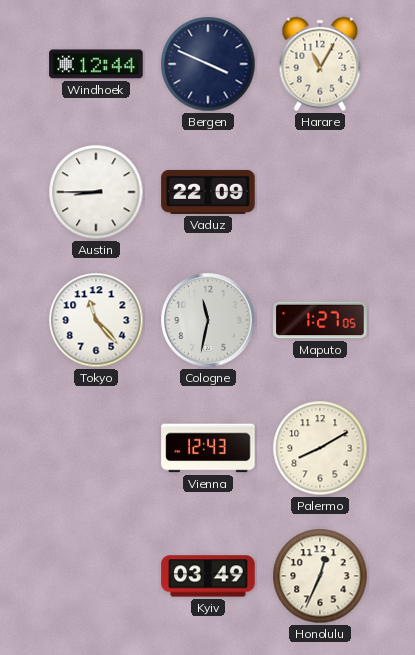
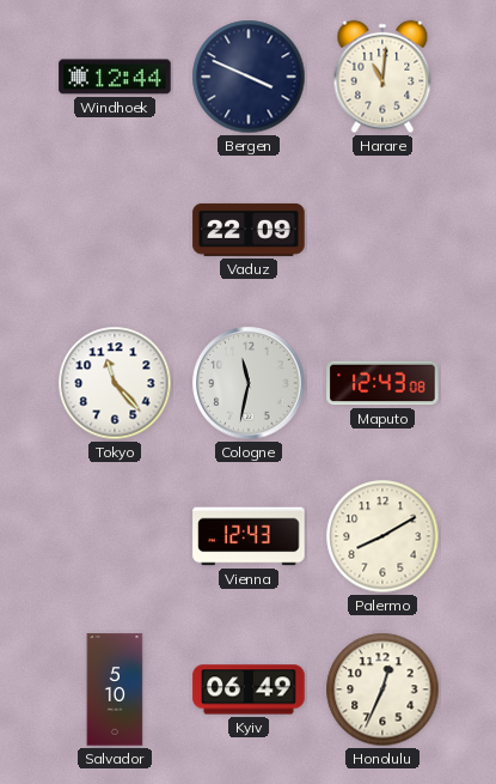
Harare: 11:05 -> 11:01
Austin: 8:45 -> none
Maputo: 1:27 -> 12:43
Salvador: none -> 5:10
Kyiv: 03:49 -> 06:49
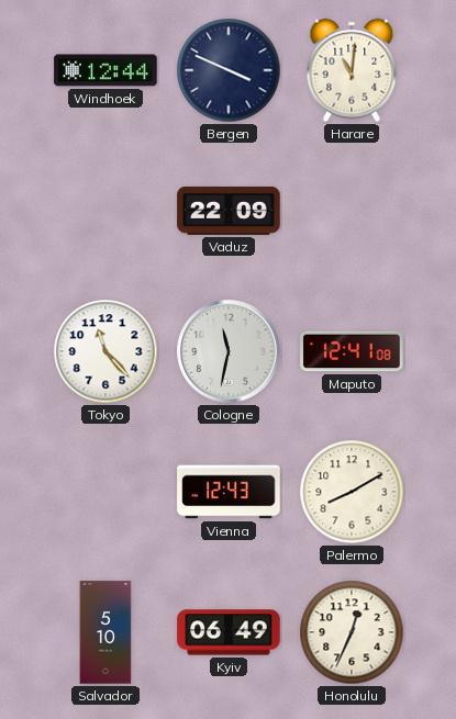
Maputo: 12:43 -> 12:41
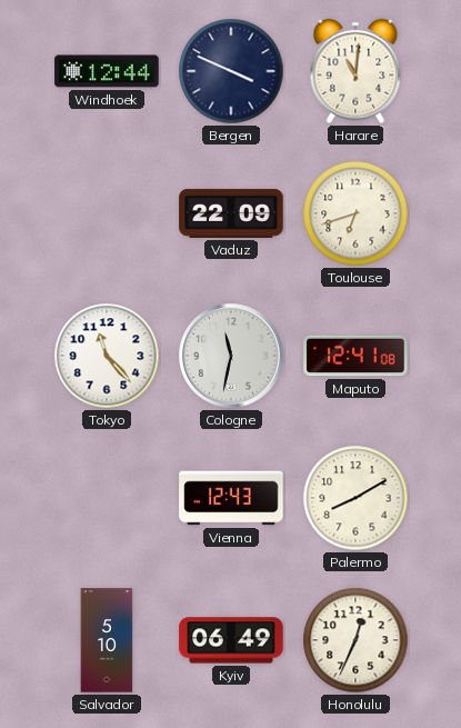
Toulouse: none -> 6:42
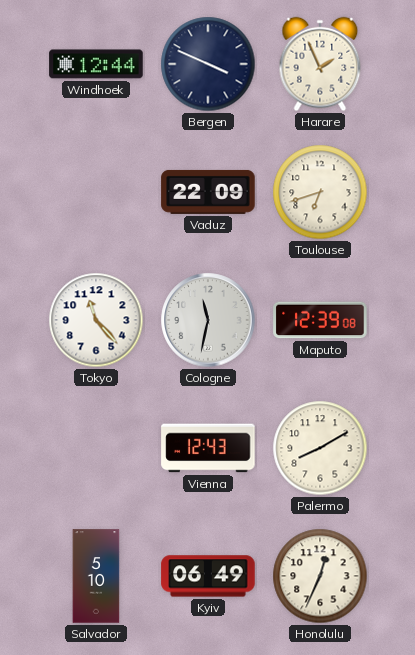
Harare: 11:01 -> 1:56
Maputo: 12:41 -> 12:39
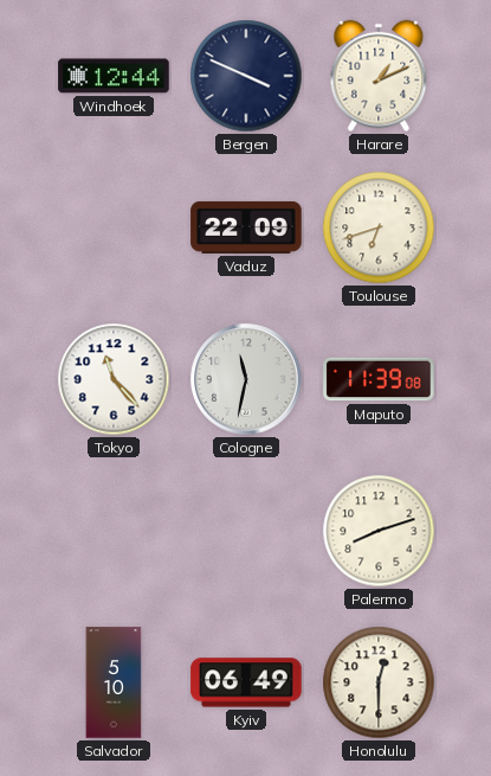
Harare: 1:56 -> 1:11
Maputo: 12:39 -> 11:39
Vienna: 12:43 -> none
Palermo: 8:10 -> 8:12
Honolulu: 12:34 -> 12:30
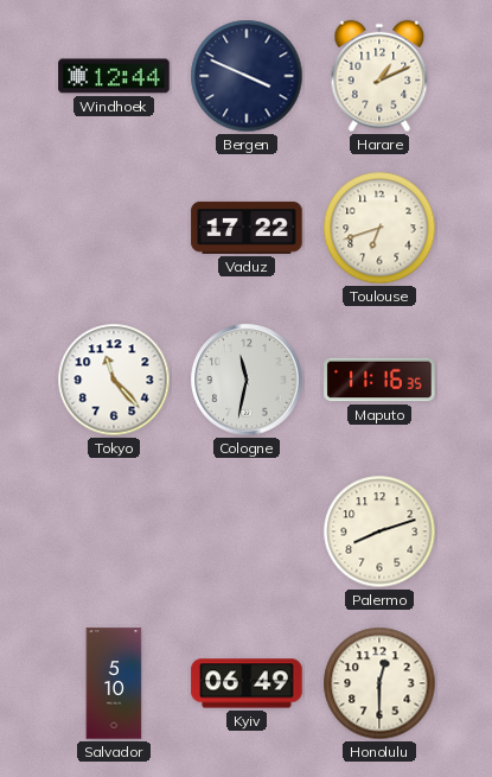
Vaduz: 22:09 -> 17:22
Maputo: 11:39 -> 11:16
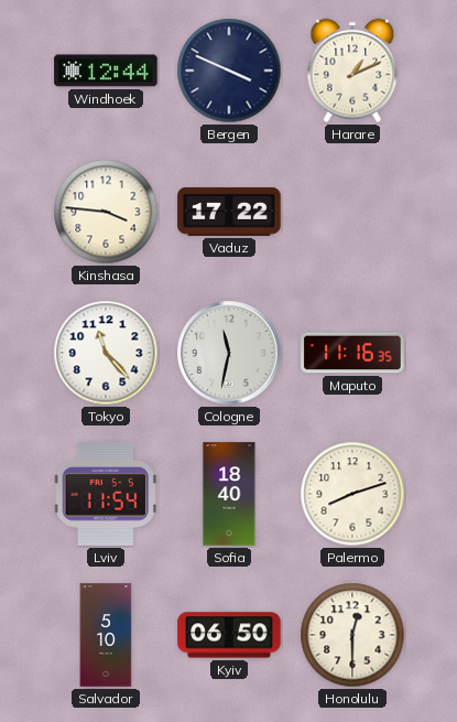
Kinshasa: none -> 3:46
Toulouse: 6:42 -> none
Lviv: none -> 11:54
Sofia: none -> 18:40
Kyiv: 06:49 -> 06:50
